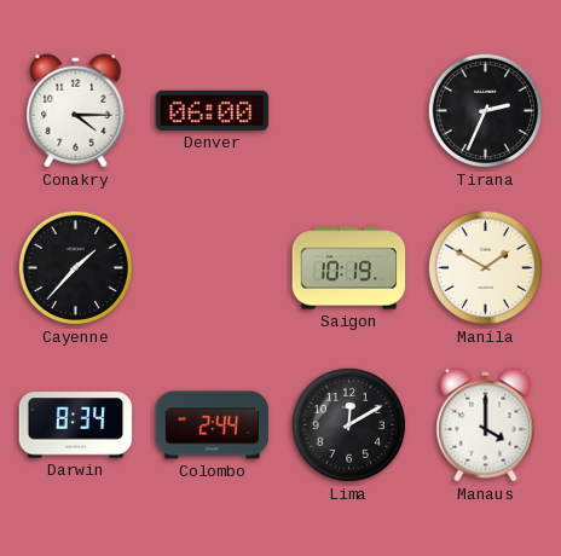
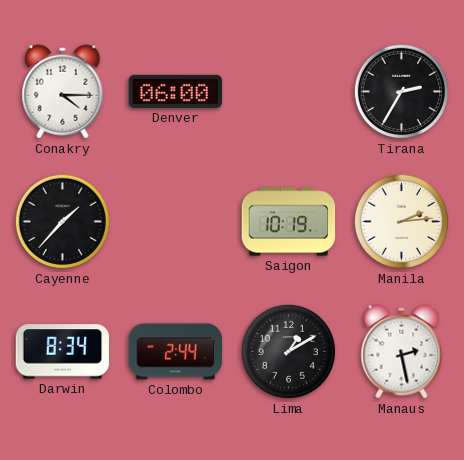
Tirana: 2:34 -> 2:35
Manila: 1:50 -> 2:14
Lima: 12:10 -> 1:10
Manaus: 4:00 -> 2:28
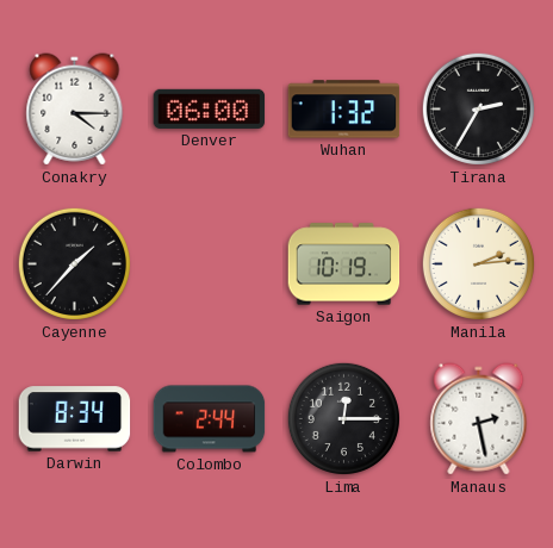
Wuhan: none -> 1:32
Lima: 1:10 -> 12:15
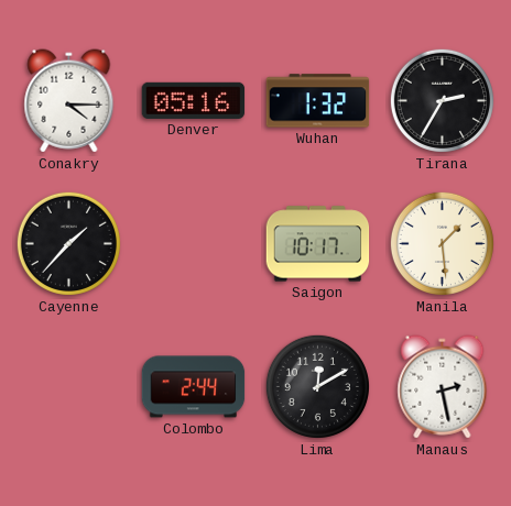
Denver: 06:00 -> 05:16
Saigon: 10:19 -> 10:17
Manila: 2:14 -> 1:29
Darwin: 8:34 -> none
Lima: 12:15 -> 12:10
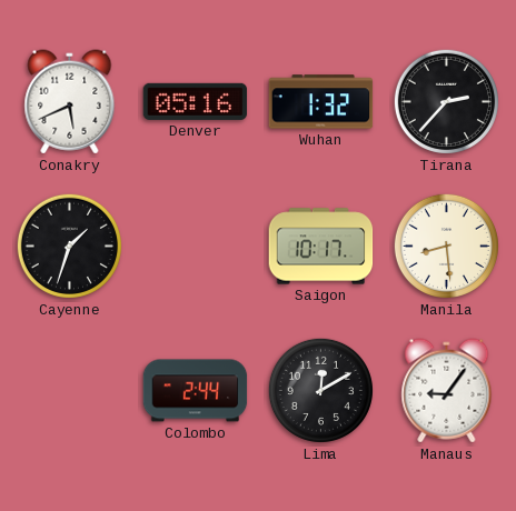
Conakry: 4:15 -> 5:41
Tirana: 2:35 -> 2:37
Cayenne: 1:37 -> 1:33
Manila: 1:29 -> 8:29
Manaus: 2:28 -> 9:06
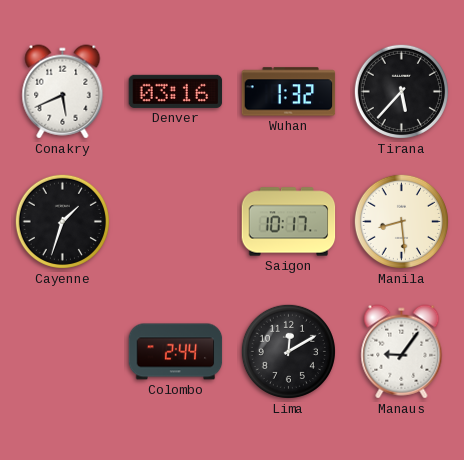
Denver: 05:16 -> 03:16
Tirana: 2:37 -> 5:37
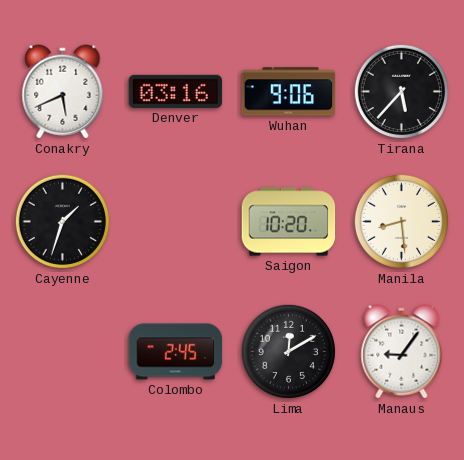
Wuhan: 1:32 -> 9:06
Saigon: 10:17 -> 10:20
Colombo: 2:44 -> 2:45
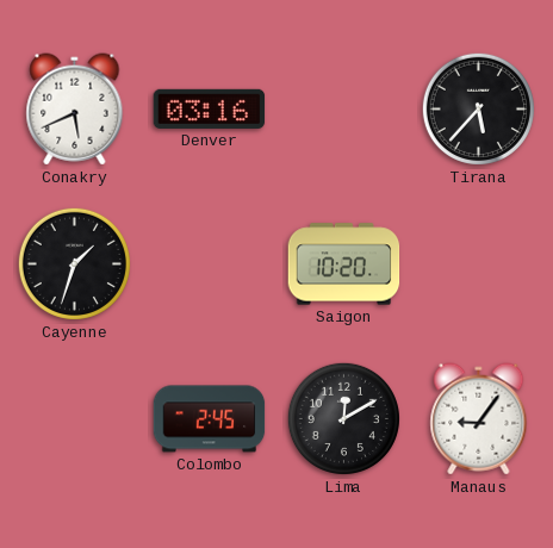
Wuhan: 9:06 -> none
Manila: 8:29 -> none
